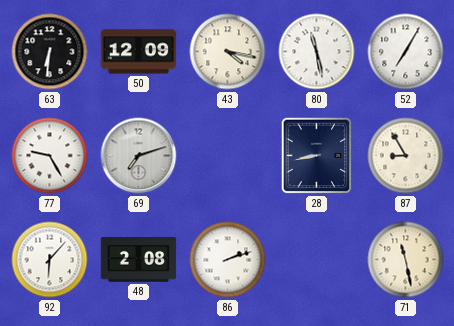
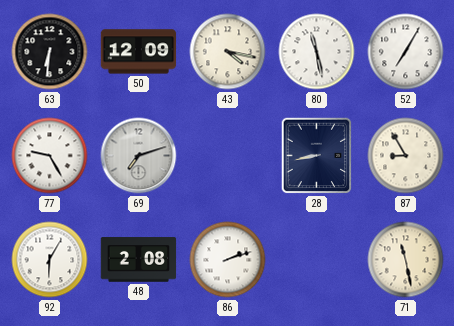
92: 6:07 -> 6:05
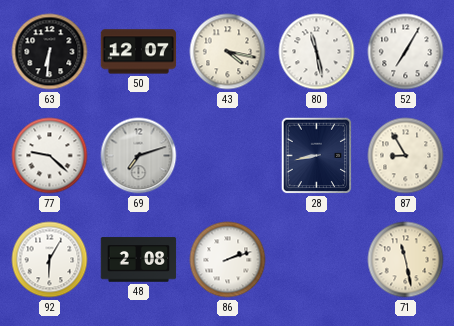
50: 12:09 -> 12:07
77: 9:25 -> 9:22
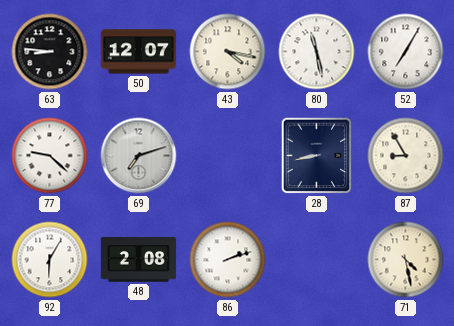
63: 6:31 -> 8:46
71: 11:28 -> 4:28
